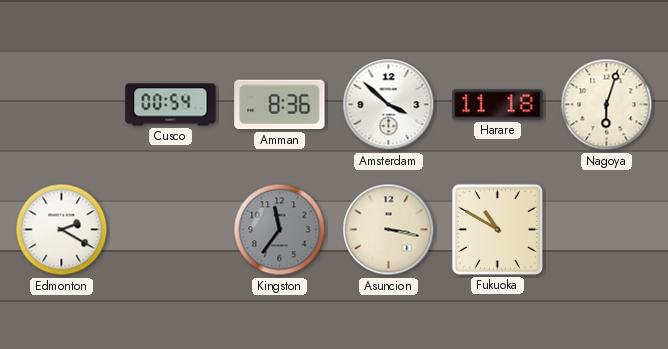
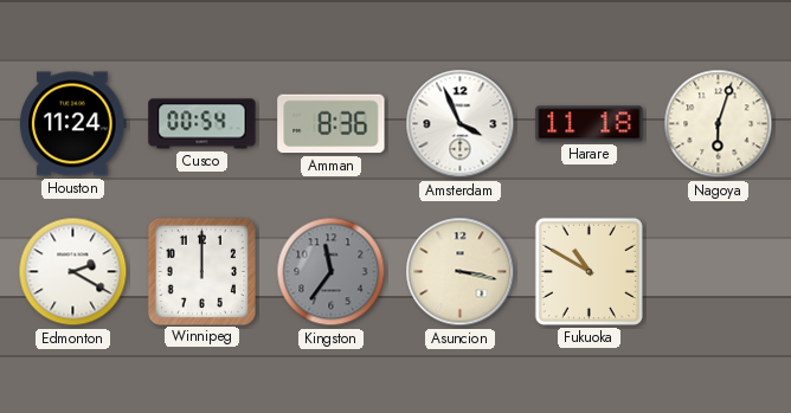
Houston: none -> 11:24
Amsterdam: 3:52 -> 3:56
Winnipeg: none -> 12:00
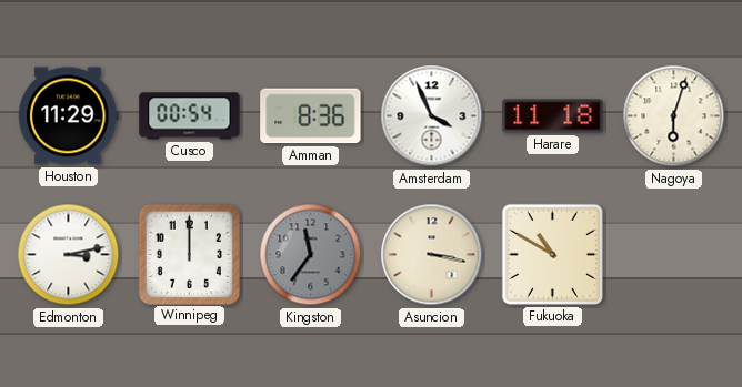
Houston: 11:24 -> 11:29
Edmonton: 2:20 -> 3:13
